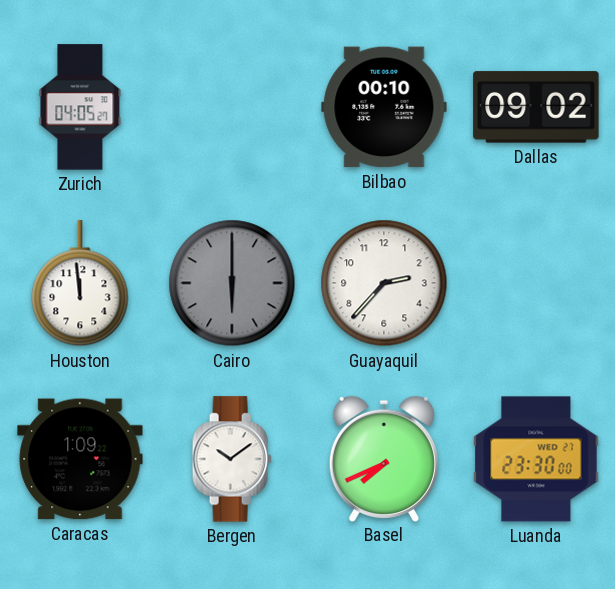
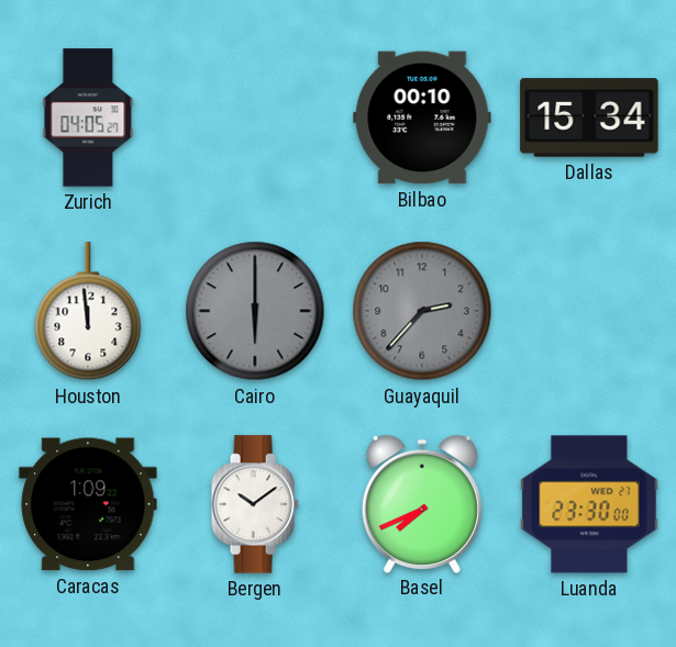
Dallas: 09:02 -> 15:34
Guayaquil dial: white -> grey
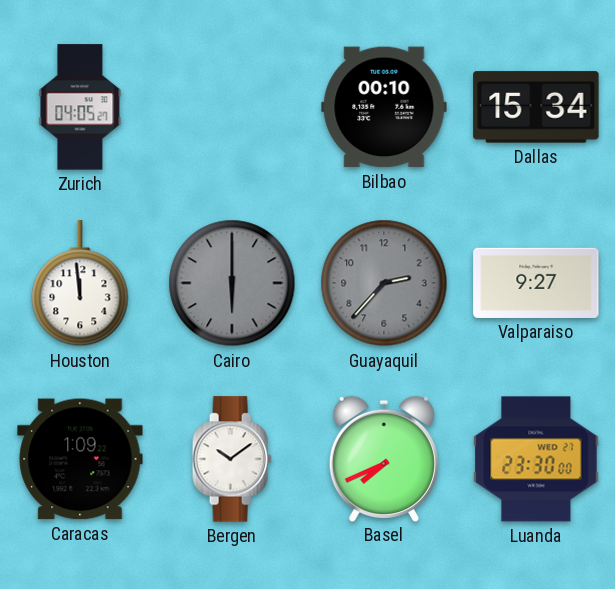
Valparaiso: none -> 9:27
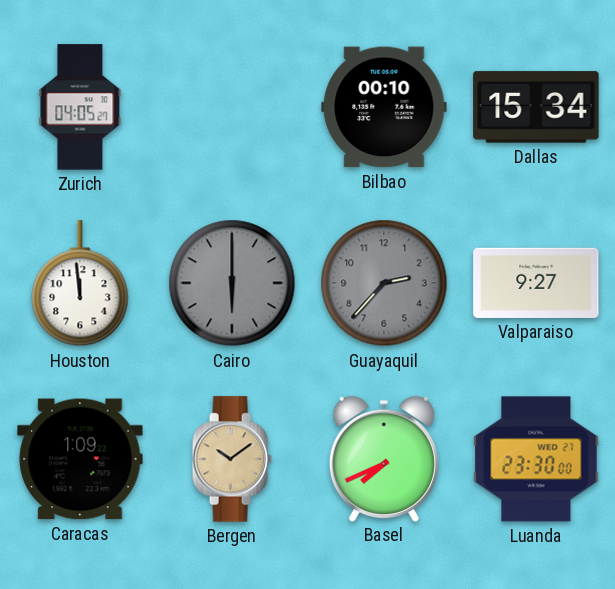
Bergen dial: white -> champagne
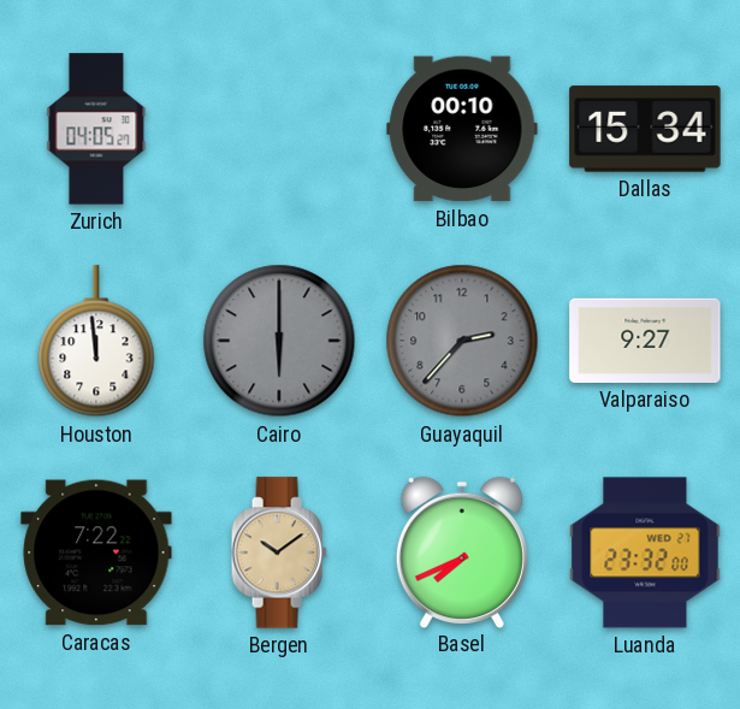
Caracas: 1:09 -> 7:22
Luanda: 23:30 -> 23:32
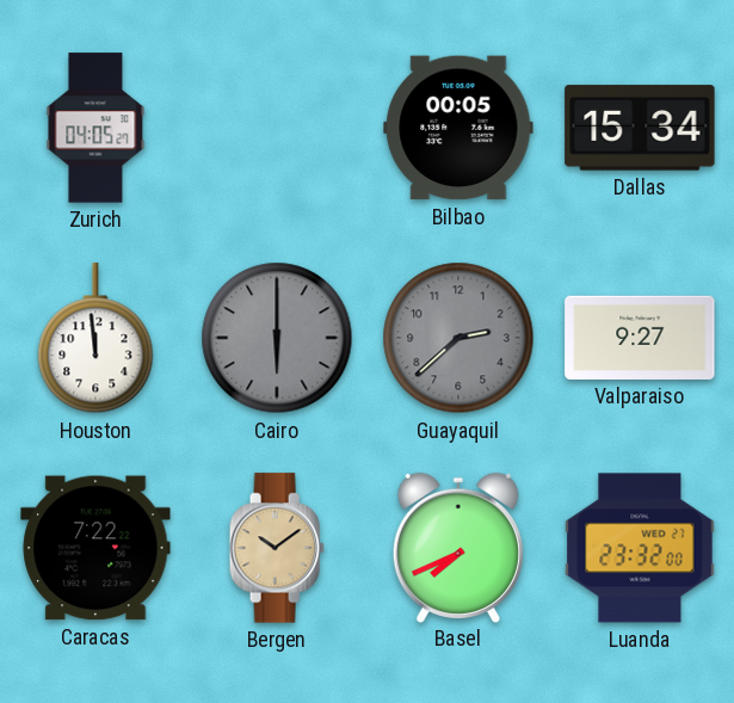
Bilbao: 00:10 -> 00:05
Guayaquil: 2:37 -> 2:38
